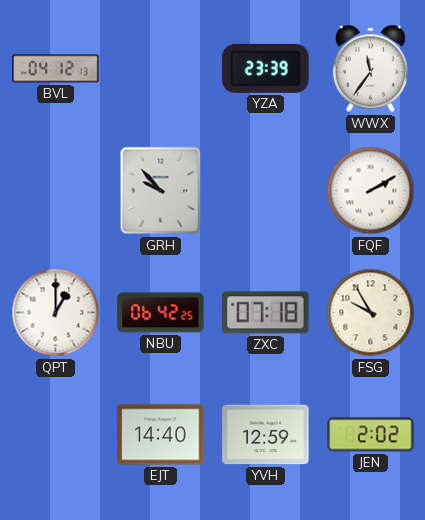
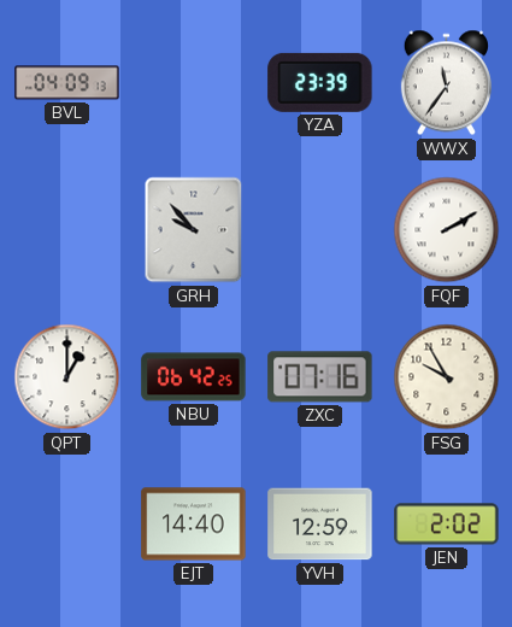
BVL: 04:12 -> 04:09
ZXC: 07:18 -> 07:16
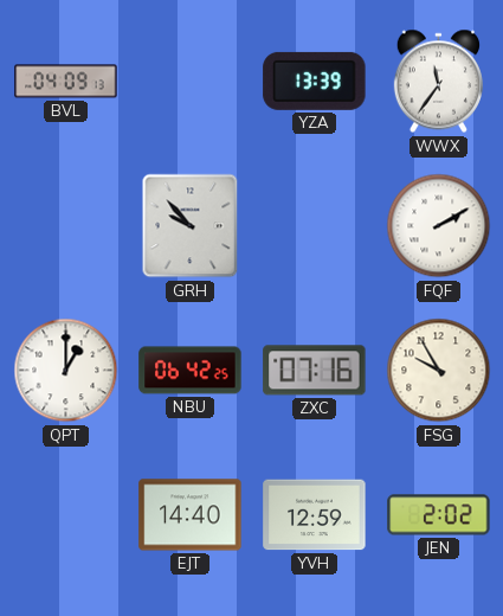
YZA: 23:39 -> 13:39
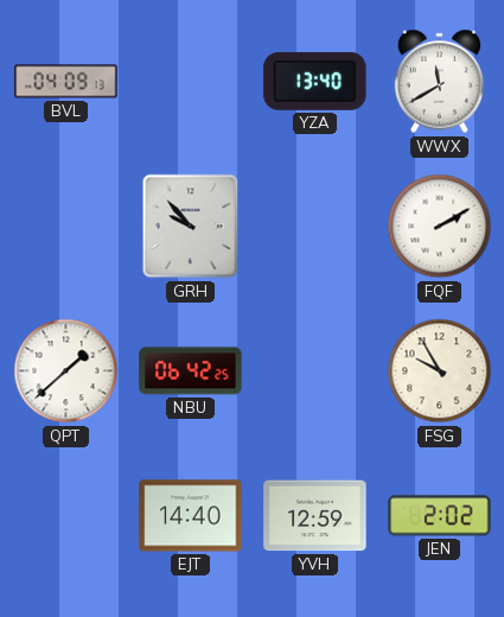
YZA: 13:39 -> 13:40
WWX: 11:36 -> 11:40
QPT: 1:00 -> 1:38
ZXC: 07:16 -> none
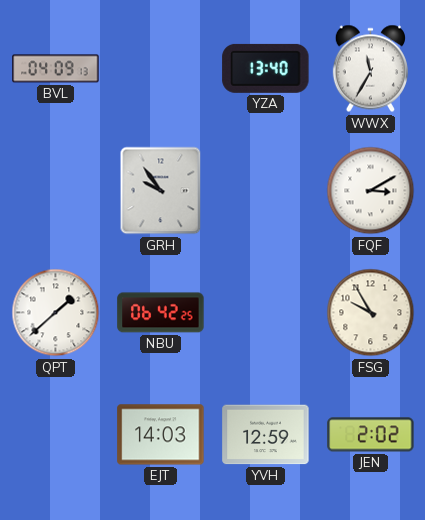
WWX: 11:40 -> 11:35
GRH: 9:53 -> 9:54
FQF: 2:10 -> 3:10
EJT: 14:40 -> 14:03
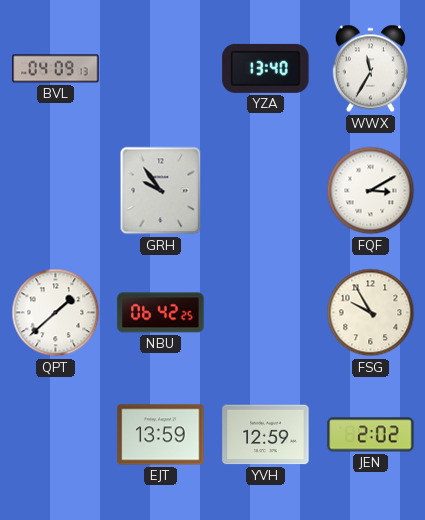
EJT: 14:03 -> 13:59
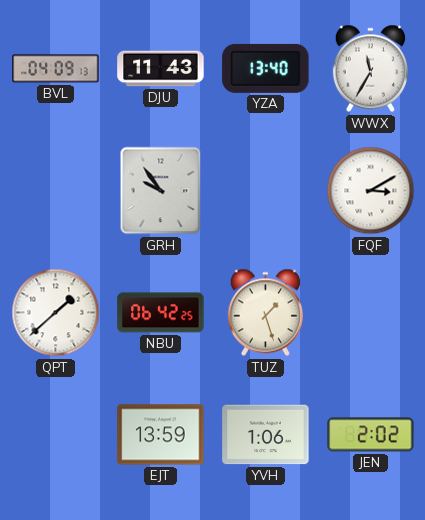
DJU: none -> 11:43
TUZ: none -> 1:27
FSG: 9:55 -> none
YVH: 12:59 -> 1:06
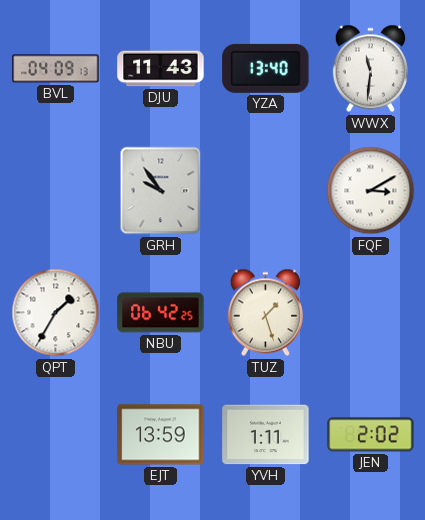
WWX: 11:35 -> 11:31
QPT: 1:38 -> 1:35
YVH: 1:06 -> 1:11
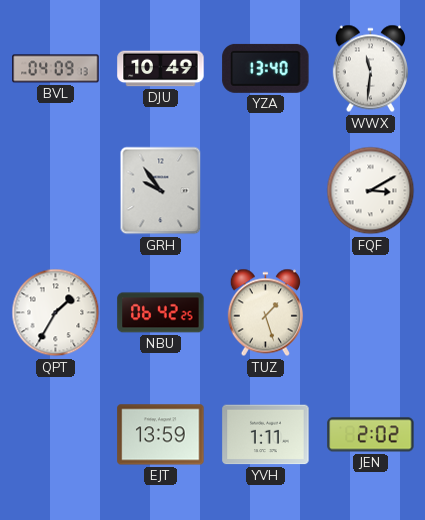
DJU: 11:43 -> 10:49
